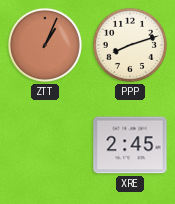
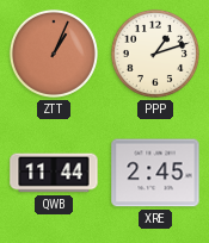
PPP: 8:12 -> 1:12
QWB: none -> 11:44
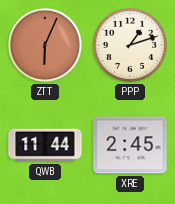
ZTT: 1:04 -> 6:04
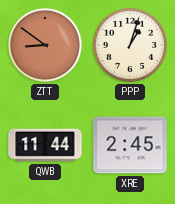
ZTT: 6:04 -> 8:51
PPP: 1:12 -> 1:03
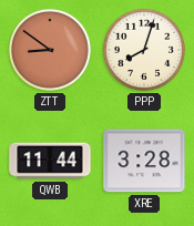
PPP: 1:03 -> 8:03
XRE: 2:45 -> 3:28
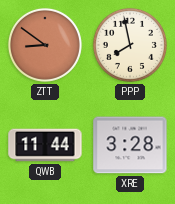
PPP: 8:03 -> 7:58
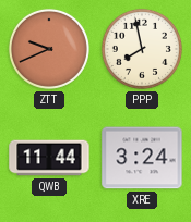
ZTT: 8:51 -> 9:41
XRE: 3:28 -> 3:24
